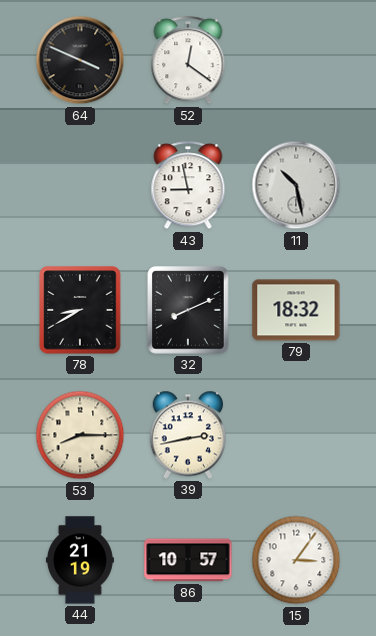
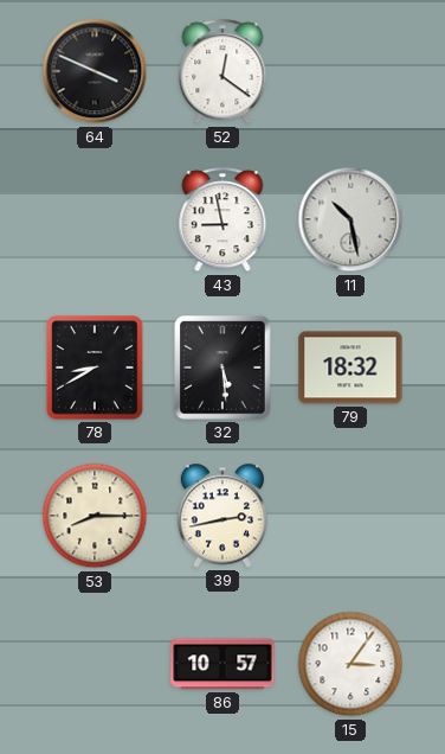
32: 8:11 -> 5:29
44: 21:19 -> none
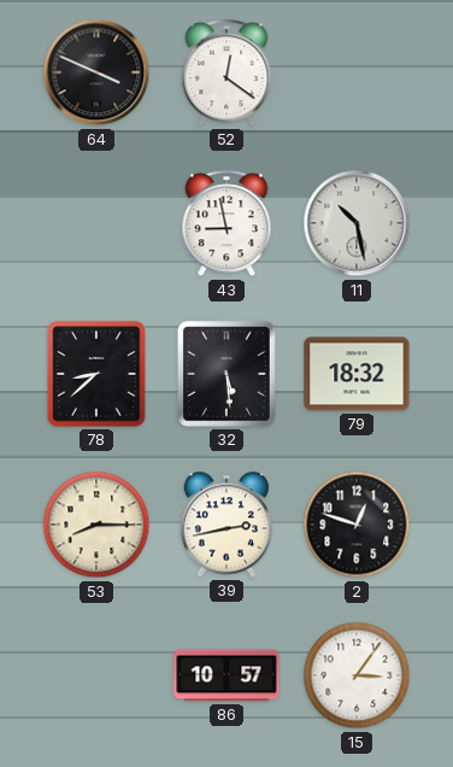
78: 8:40 -> 8:38
2: none -> 12:48
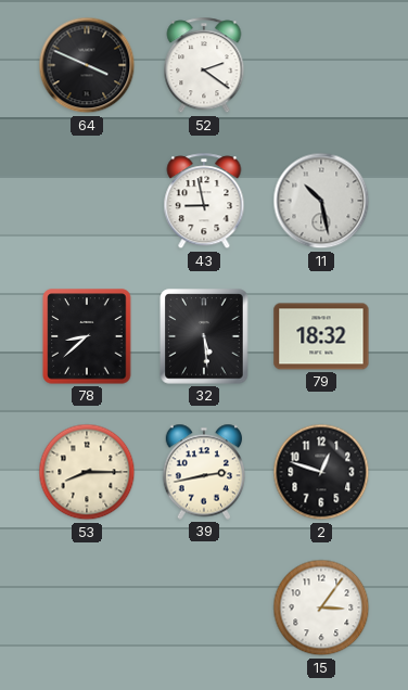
52: 12:21 -> 2:21
86: 10:57 -> none
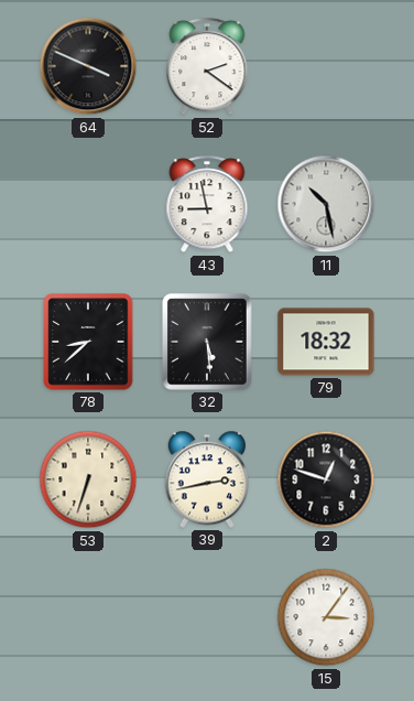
53: 8:15 -> 6:33
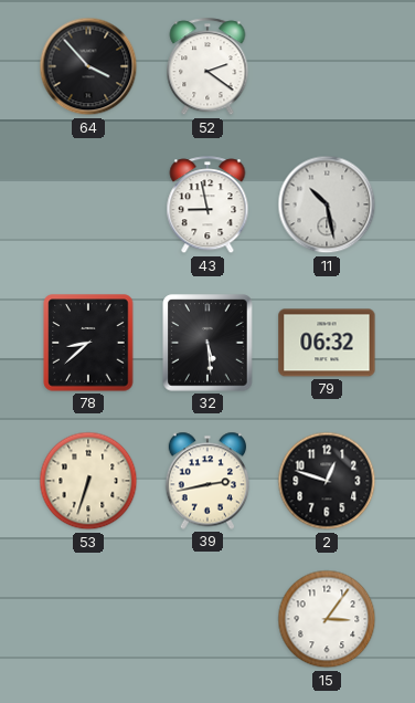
64: 3:49 -> 3:53
79: 18:32 -> 06:32
